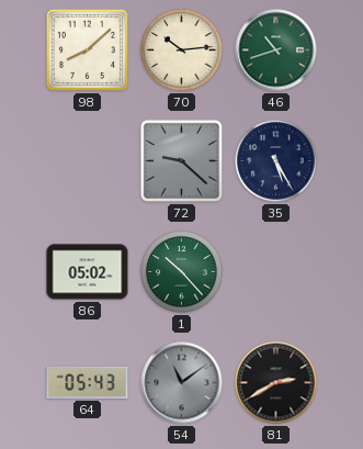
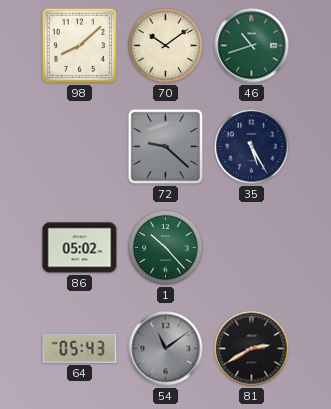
70: 10:14 -> 10:09
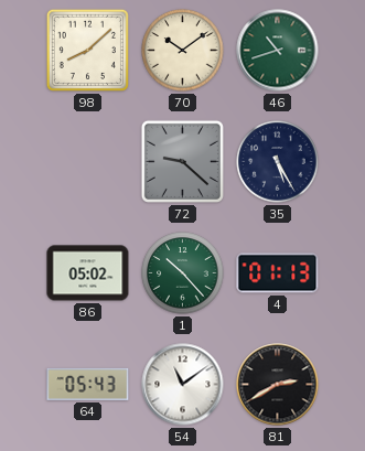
4: none -> 01:13
54 dial: grey -> white
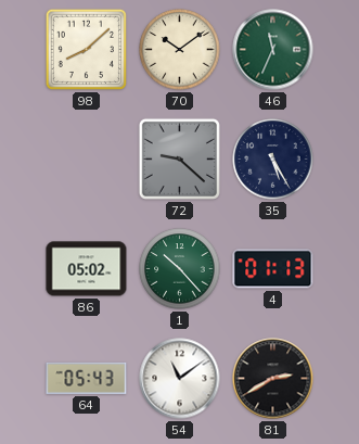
46: 10:42 -> 11:34
